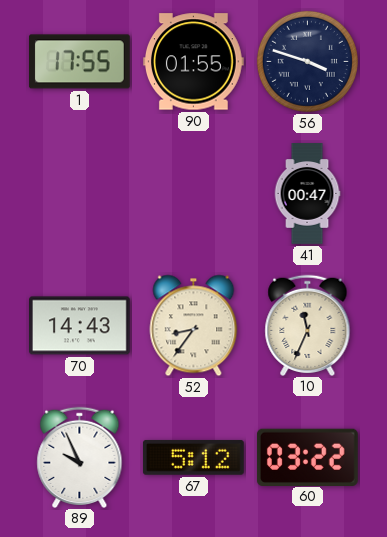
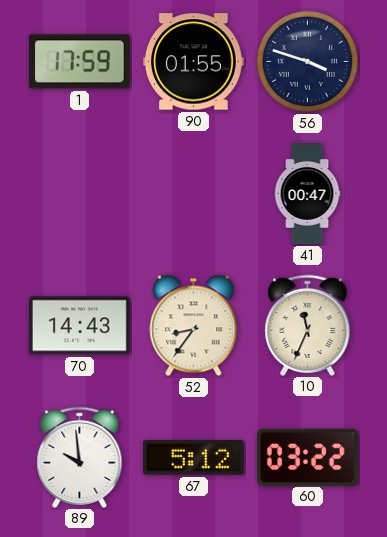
1: 17:55 -> 17:59
89: 9:56 -> 9:59
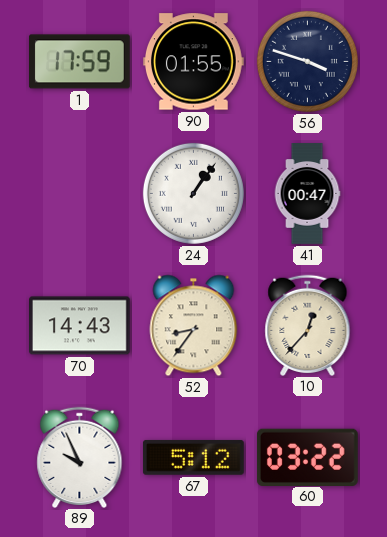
24: none -> 1:06
10: 11:34 -> 12:37
89: 9:59 -> 9:56
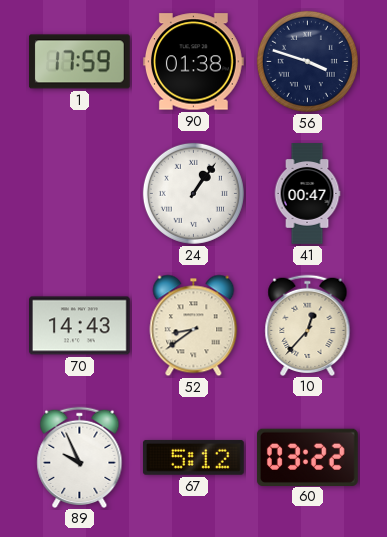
90: 01:55 -> 01:38
52: 8:36 -> 8:39
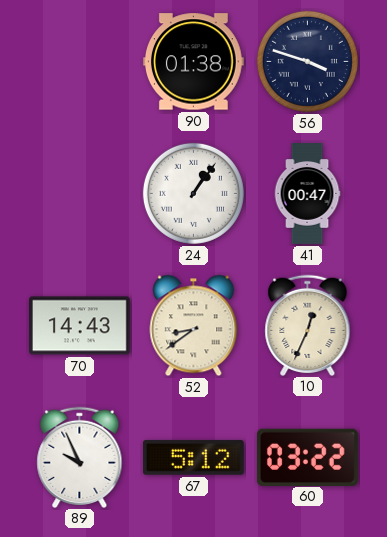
1: 17:59 -> none
10: 12:37 -> 12:34
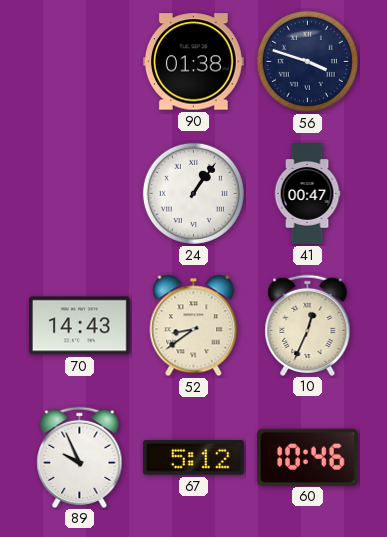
60: 03:22 -> 10:46
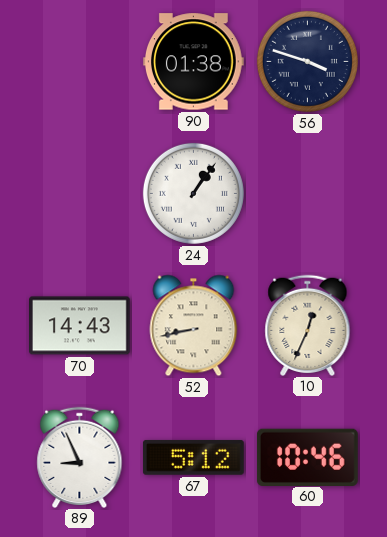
41: 00:47 -> none
52: 8:39 -> 8:43
89: 9:56 -> 8:56
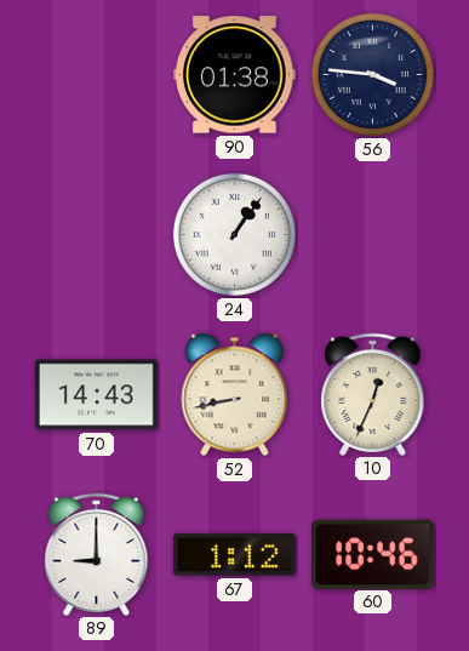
56: 3:48 -> 3:46
89: 8:56 -> 9:00
67: 5:12 -> 1:12
